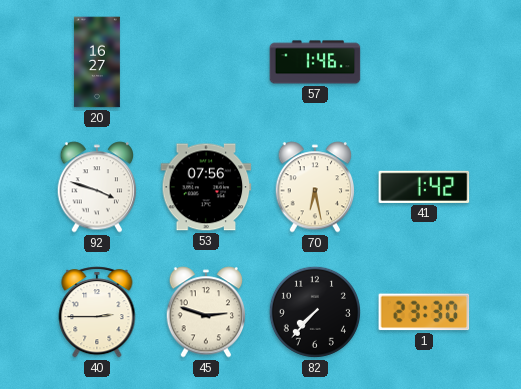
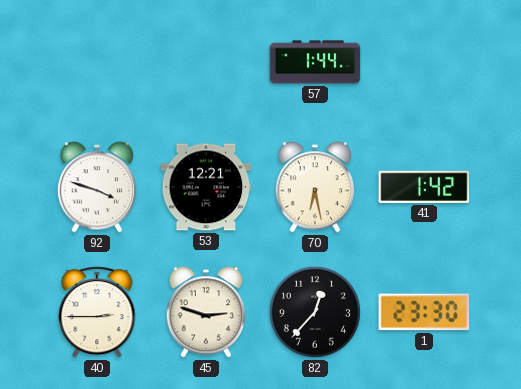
20: 16:27 -> none
57: 1:46 -> 1:44
53: 07:56 -> 12:21
82: 7:37 -> 12:37
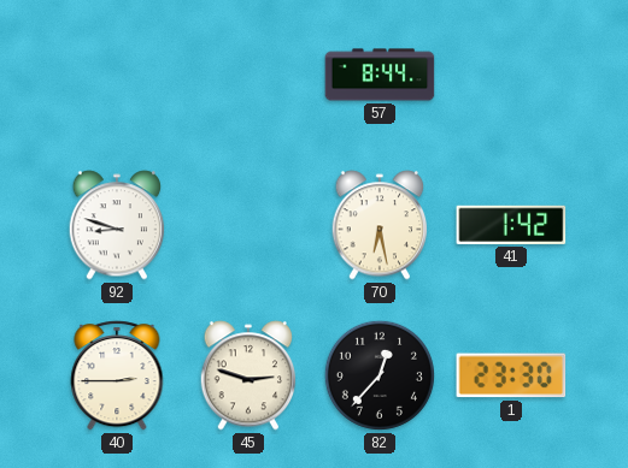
57: 1:44 -> 8:44
92: 3:48 -> 8:48
53: 12:21 -> none
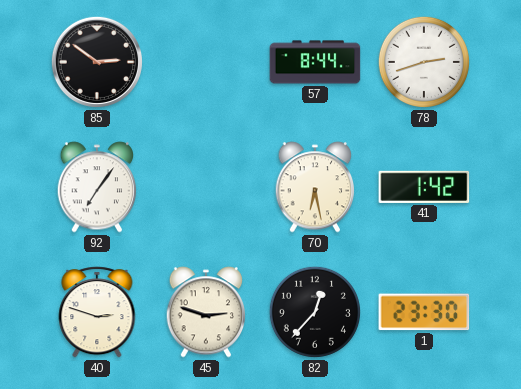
85: none -> 2:51
78: none -> 2:42
92: 8:48 -> 7:06
40: 2:45 -> 2:48
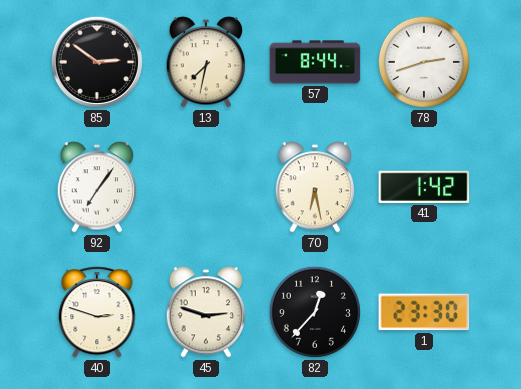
13: none -> 7:32
